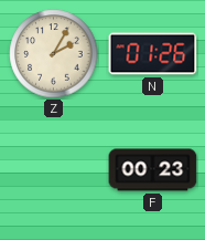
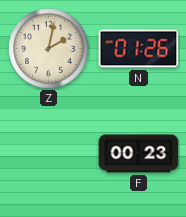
Z: 2:05 -> 2:02
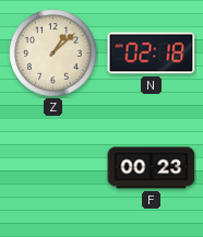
Z: 2:02 -> 1:08
N: 01:26 -> 02:18
